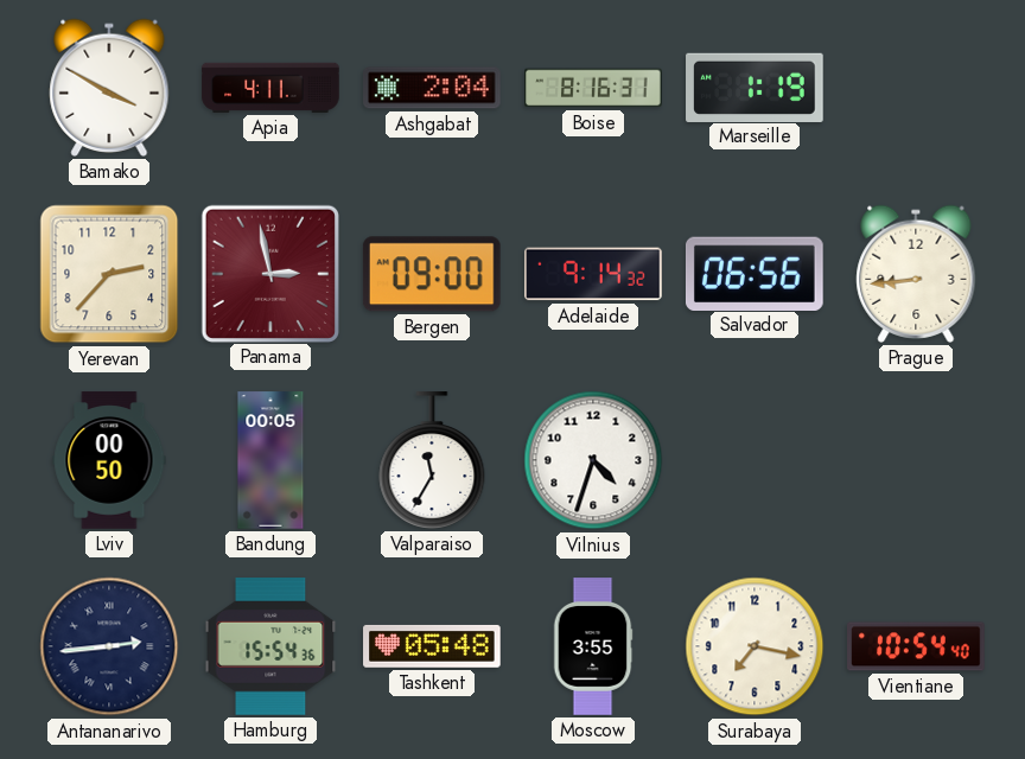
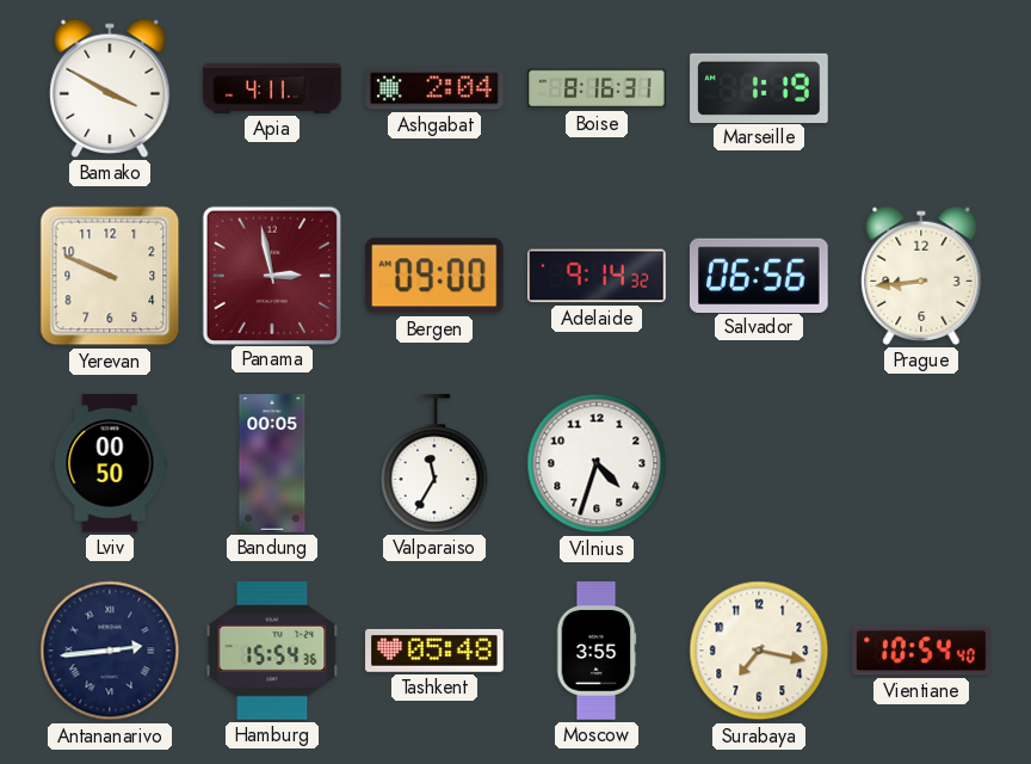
Yerevan: 2:37 -> 9:49
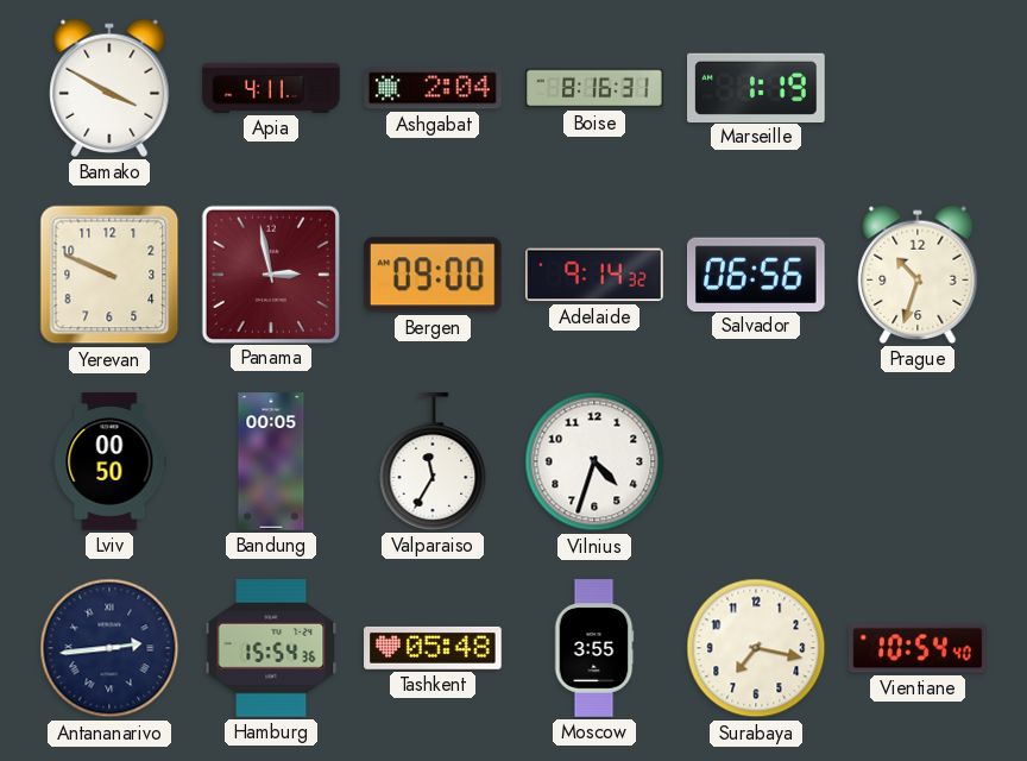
Prague: 8:44 -> 10:33
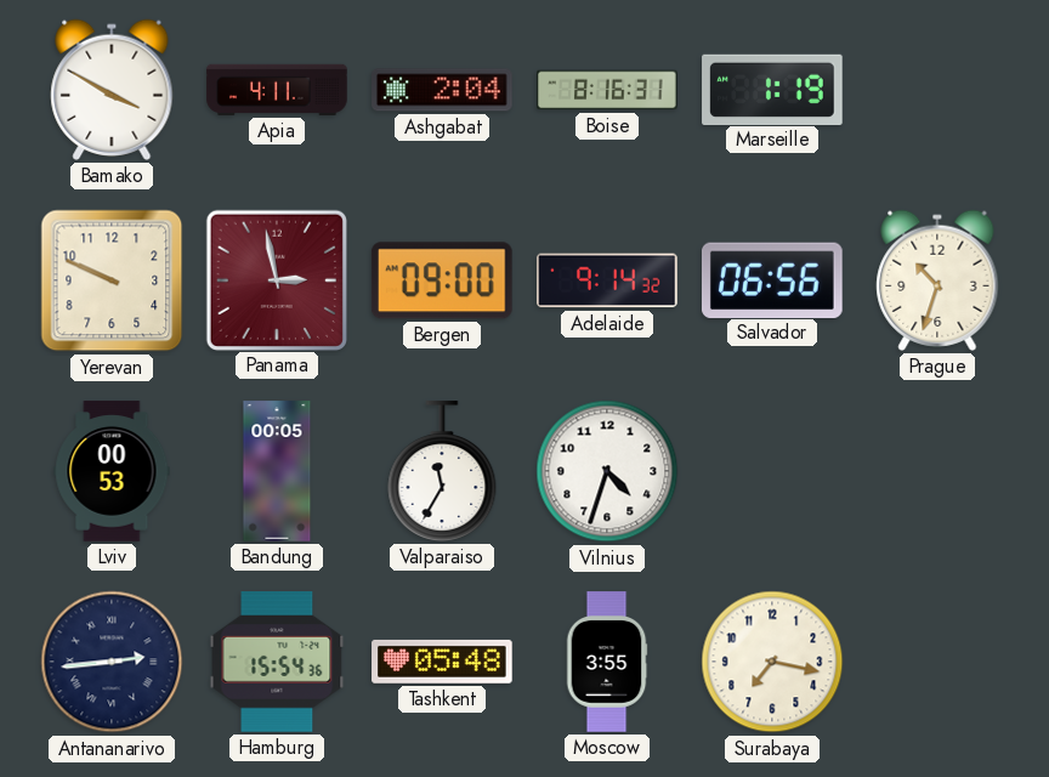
Lviv: 00:50 -> 00:53
Vientiane: 10:54 -> none
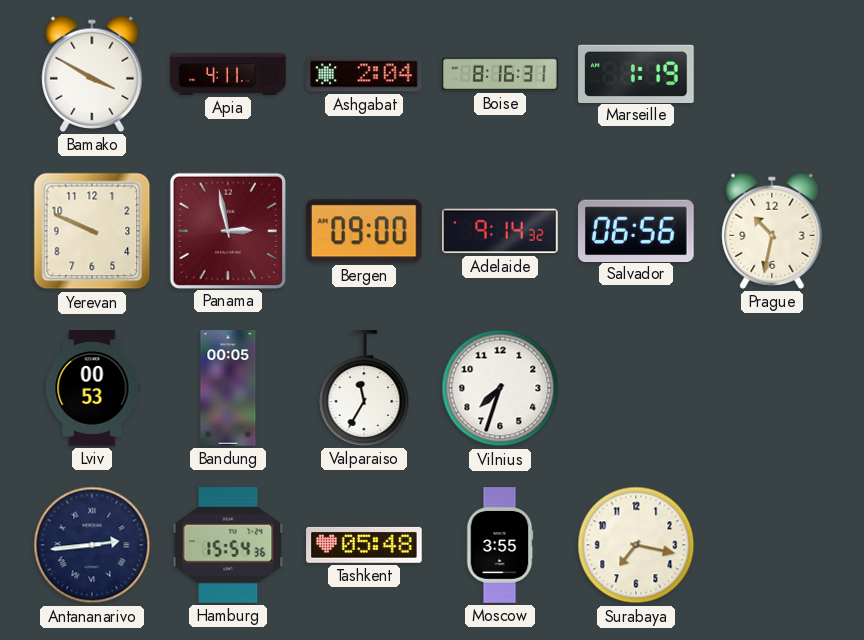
Prague: 10:33 -> 10:32
Vilnius: 4:33 -> 7:33
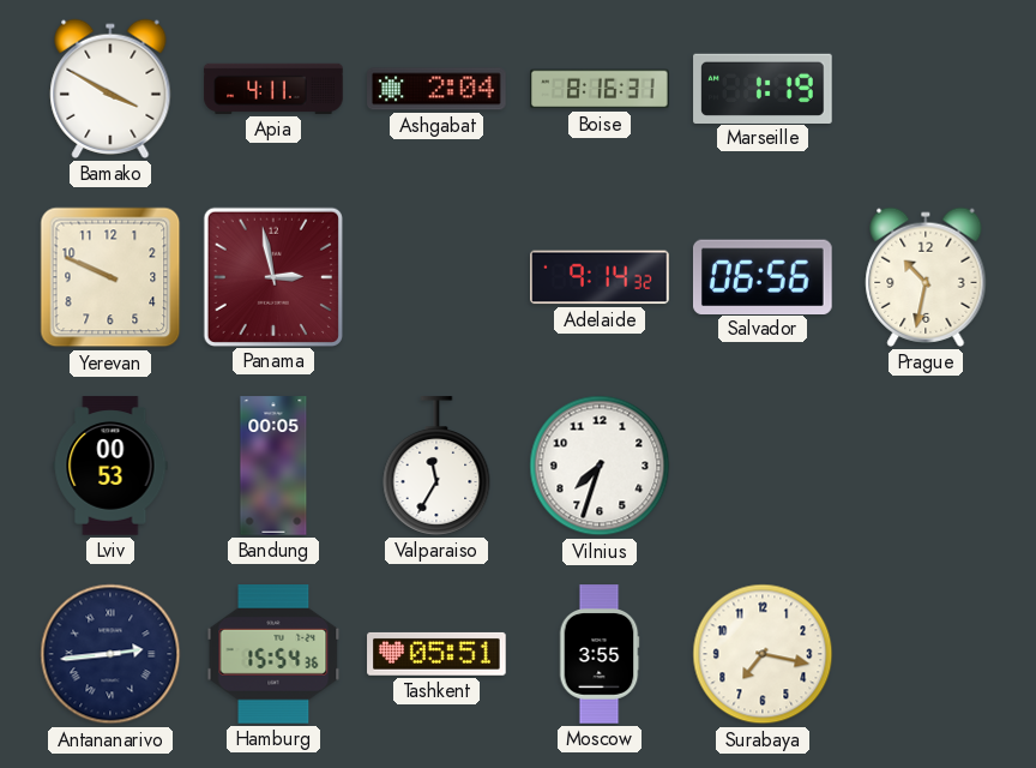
Bergen: 09:00 -> none
Tashkent: 05:48 -> 05:51
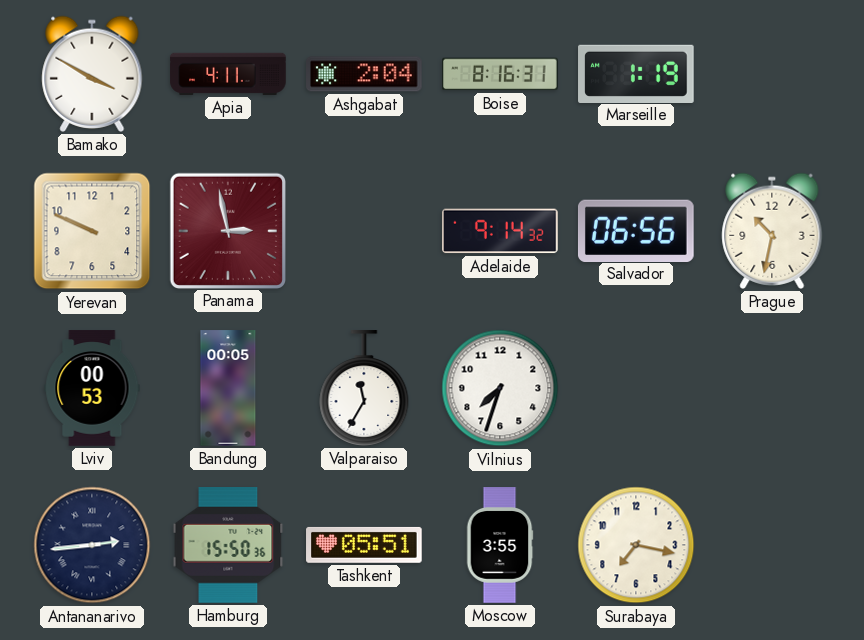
Hamburg: 15:54 -> 15:50
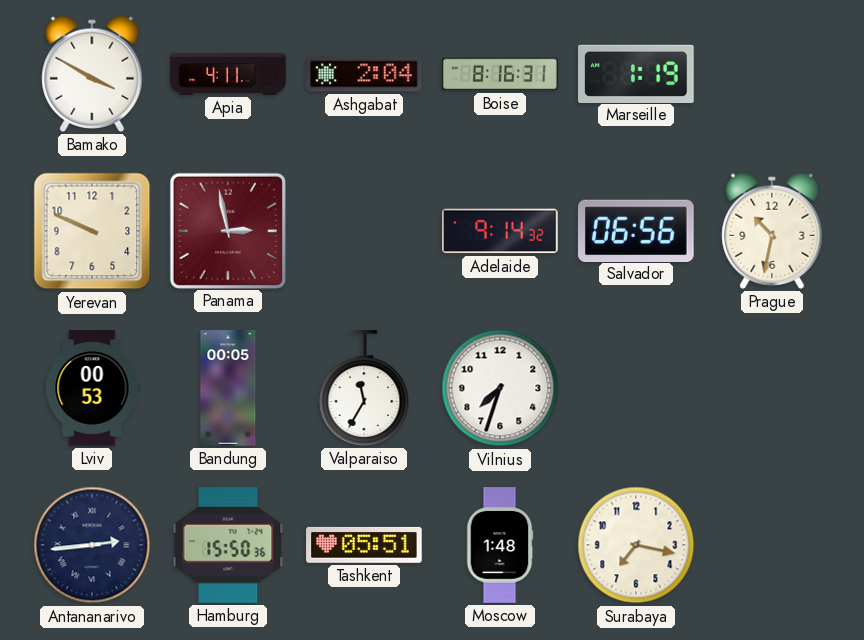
Moscow: 3:55 -> 1:48
